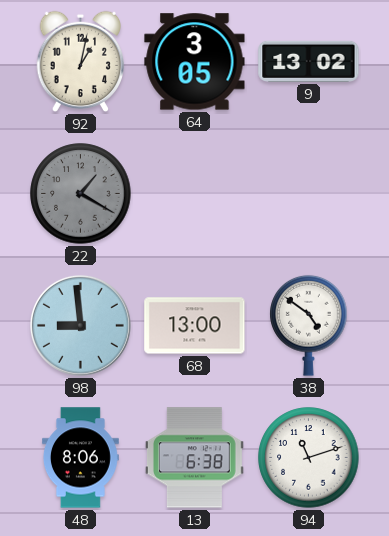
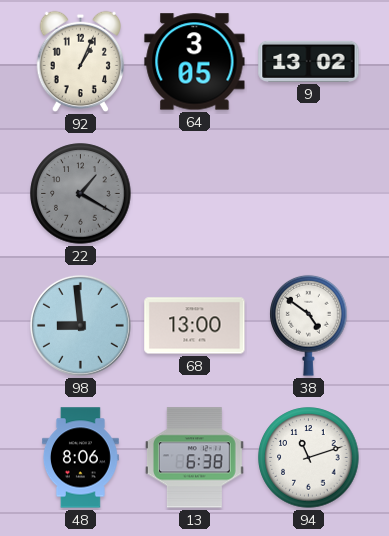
92: 1:02 -> 1:04
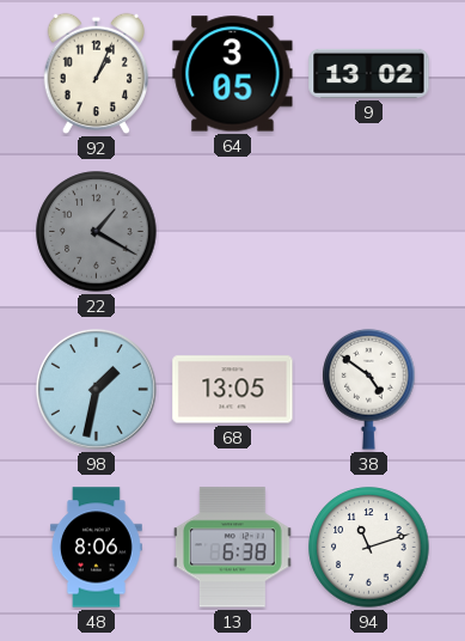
98: 8:59 -> 1:32
68: 13:00 -> 13:05
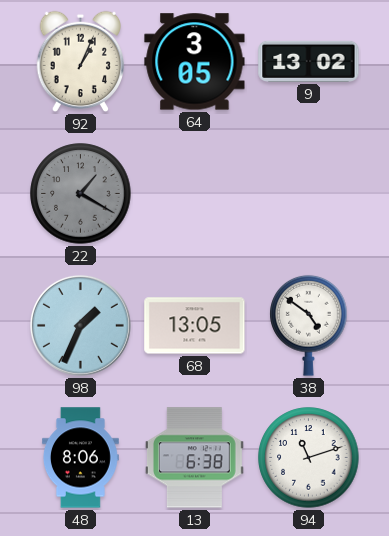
98: 1:32 -> 1:34
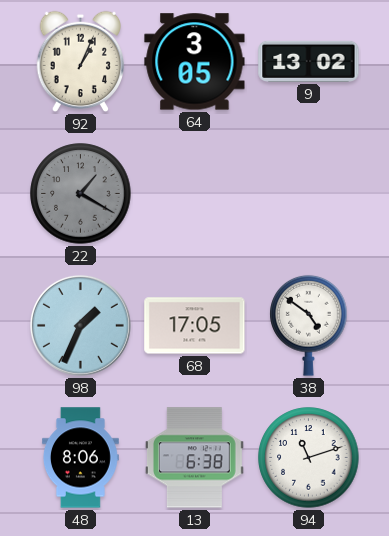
68: 13:05 -> 17:05
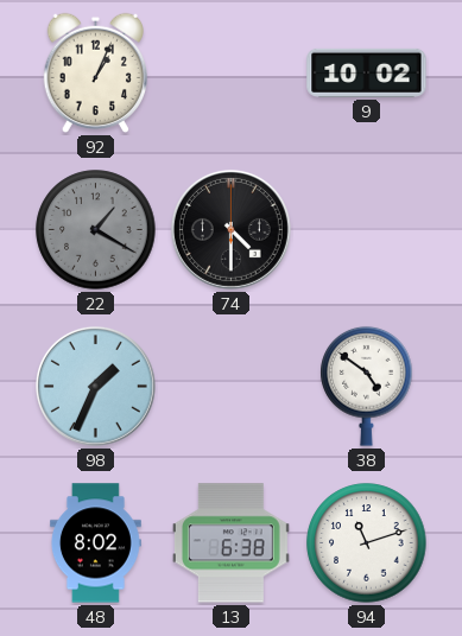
64: 3:05 -> none
9: 13:02 -> 10:02
74: none -> 4:30
68: 17:05 -> none
48: 8:06 -> 8:02
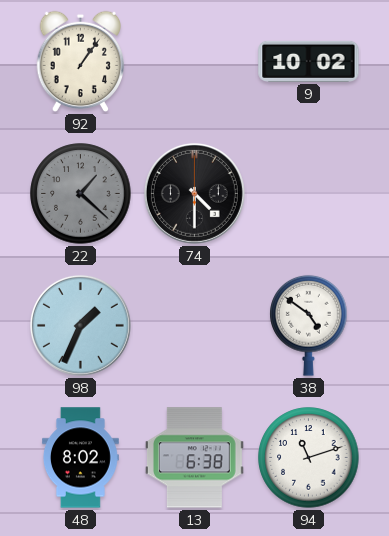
92: 1:04 -> 1:06
22: 1:20 -> 1:22
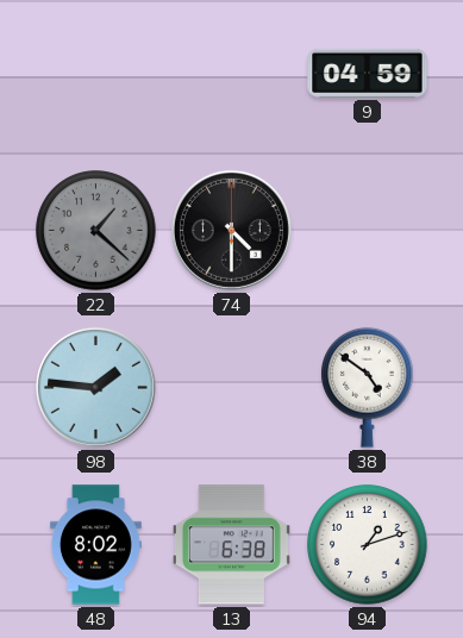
92: 1:06 -> none
9: 10:02 -> 04:59
98: 1:34 -> 1:46
94: 11:12 -> 1:12
